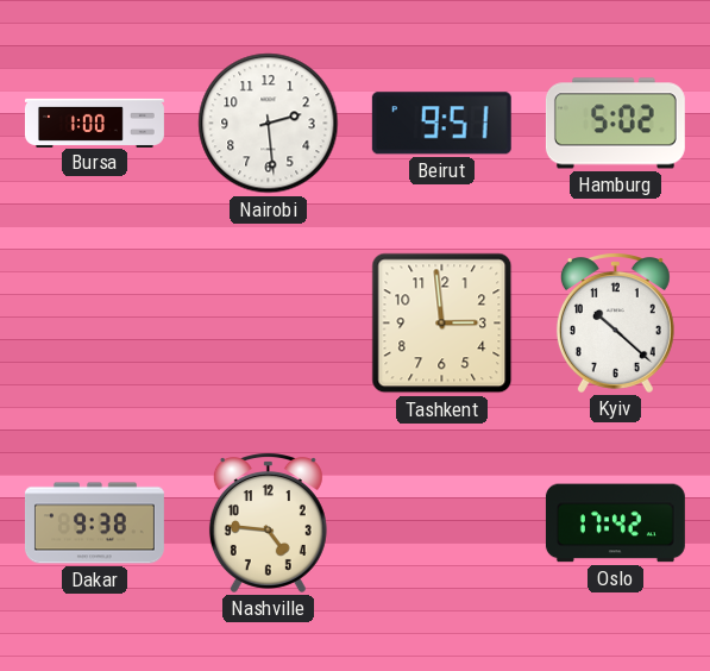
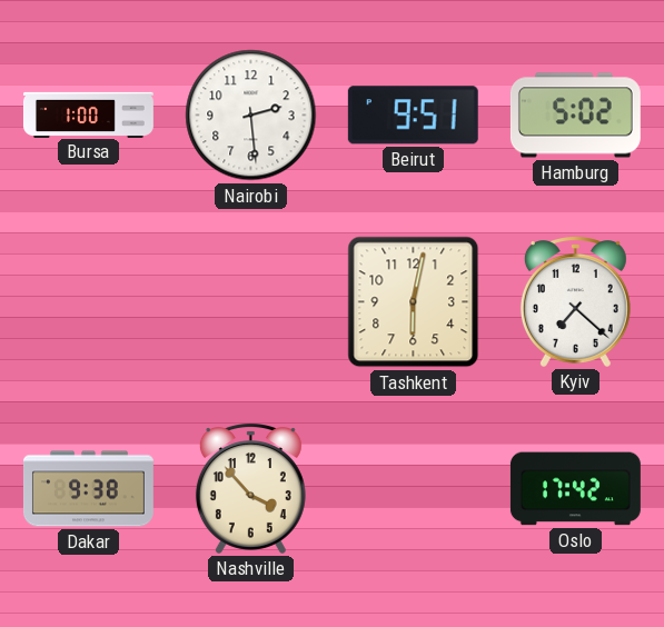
Tashkent: 2:59 -> 6:02
Kyiv: 10:22 -> 7:22
Nashville: 4:46 -> 3:53
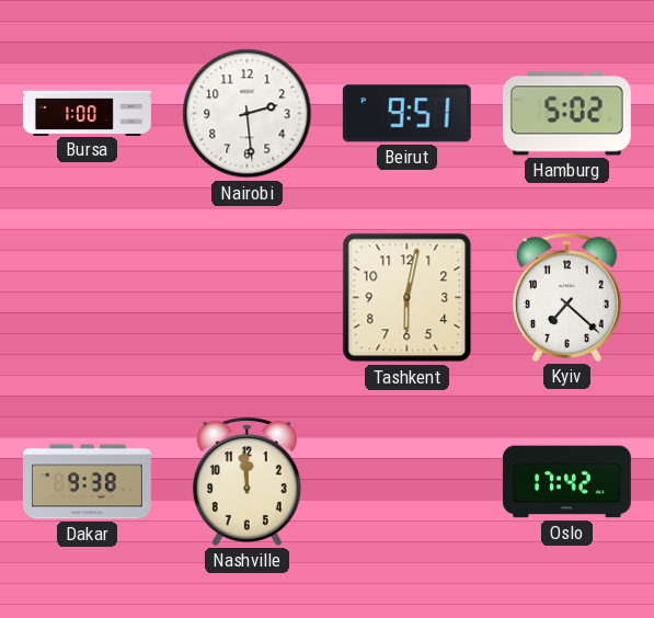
Nashville: 3:53 -> 11:59
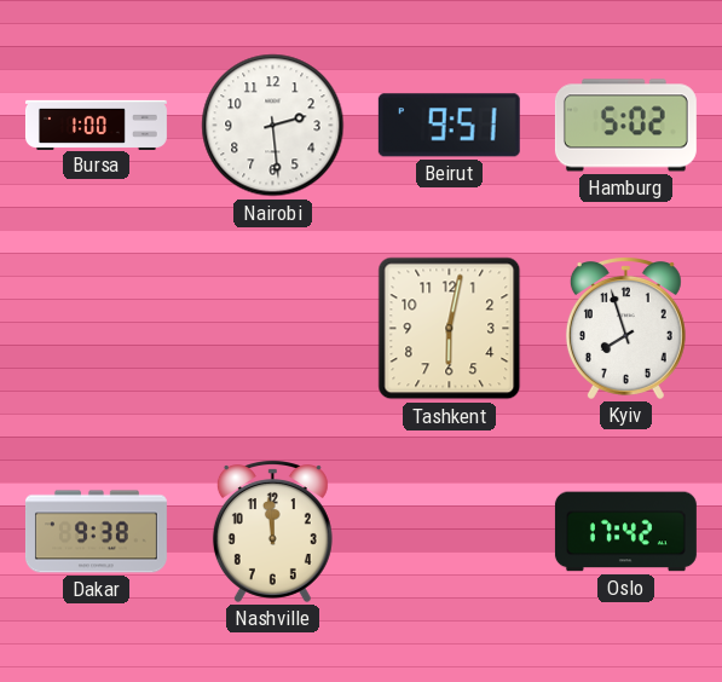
Kyiv: 7:22 -> 7:57
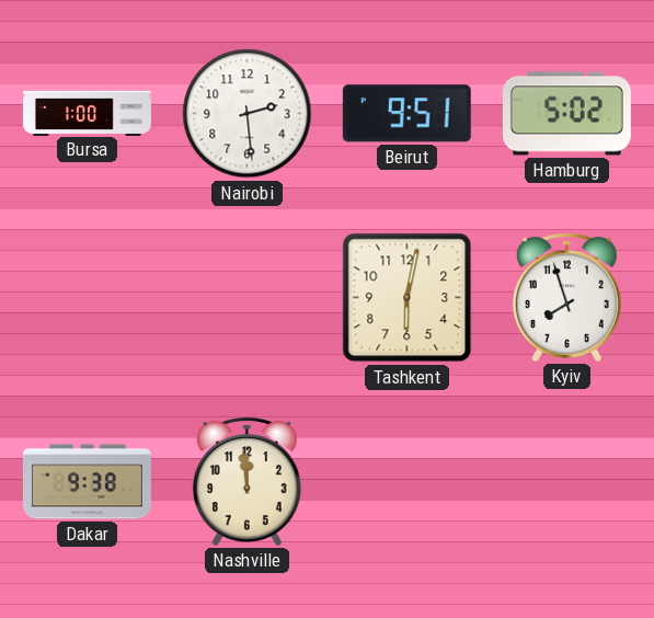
Oslo: 17:42 -> none
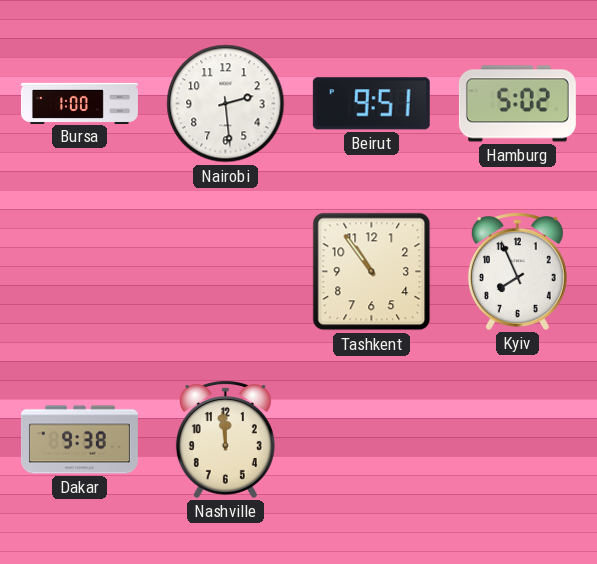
Tashkent: 6:02 -> 10:54
Kyiv: 7:57 -> 7:56
